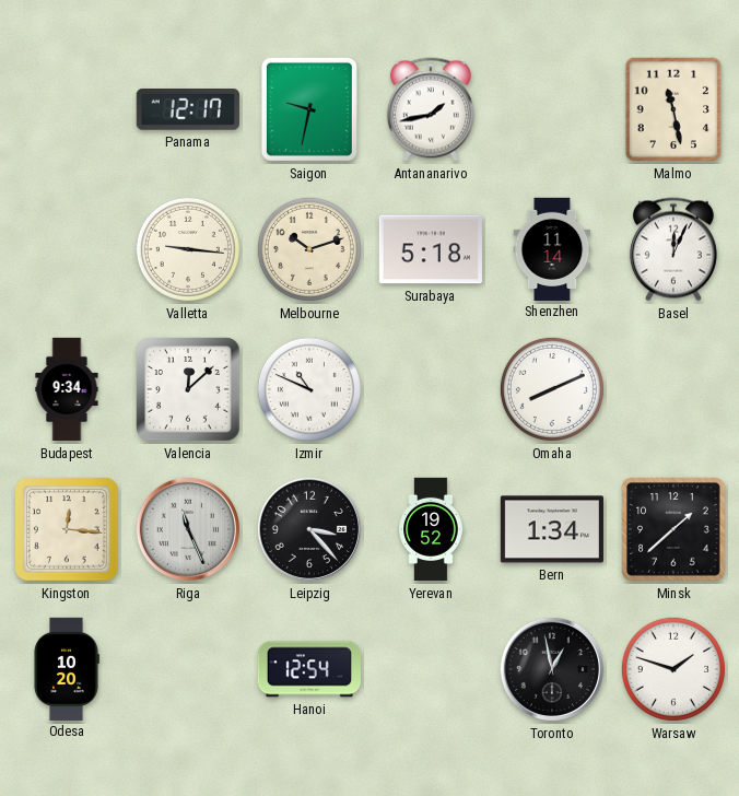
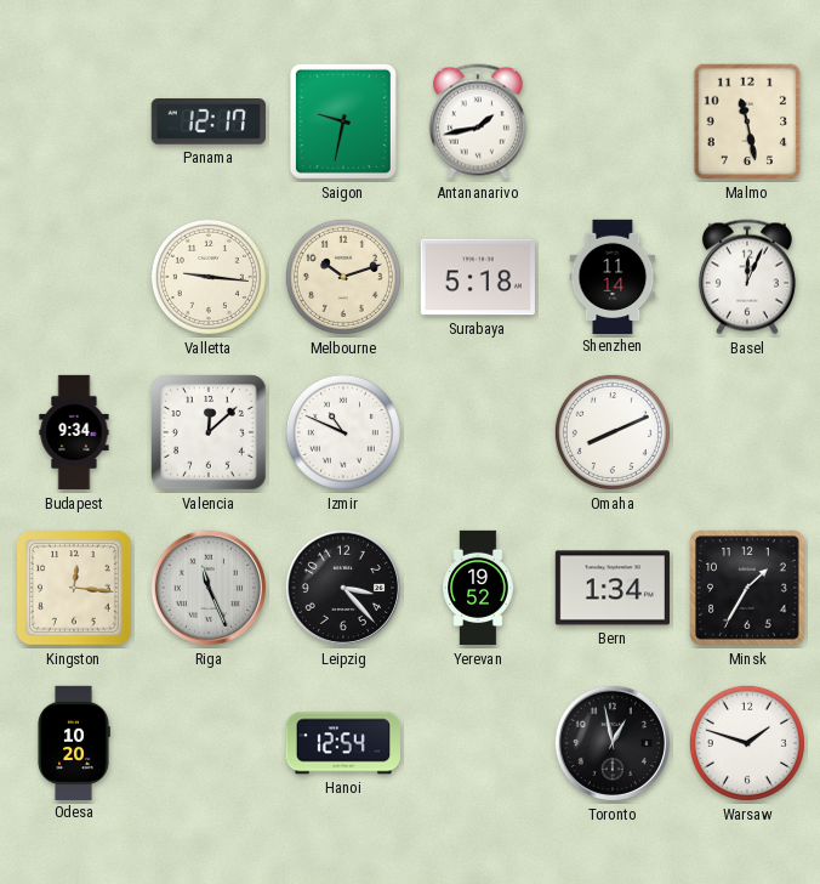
Minsk: 1:38 -> 1:35
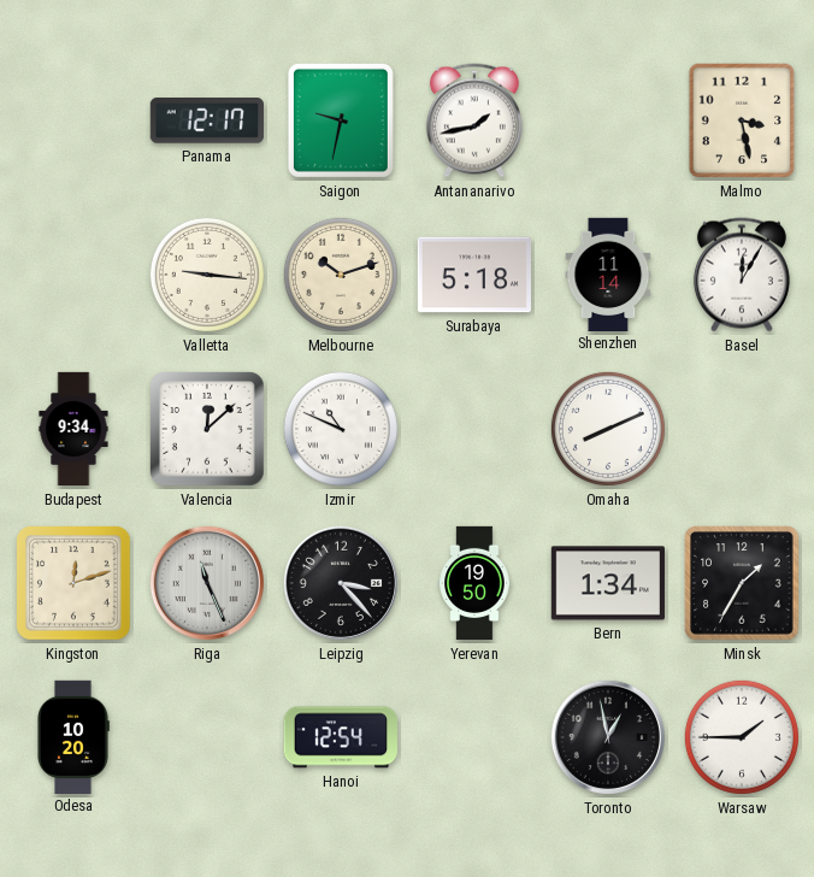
Malmo: 11:28 -> 3:28
Basel: 12:04 -> 12:05
Kingston: 12:16 -> 12:12
Yerevan: 19:52 -> 19:50
Warsaw: 1:48 -> 1:45
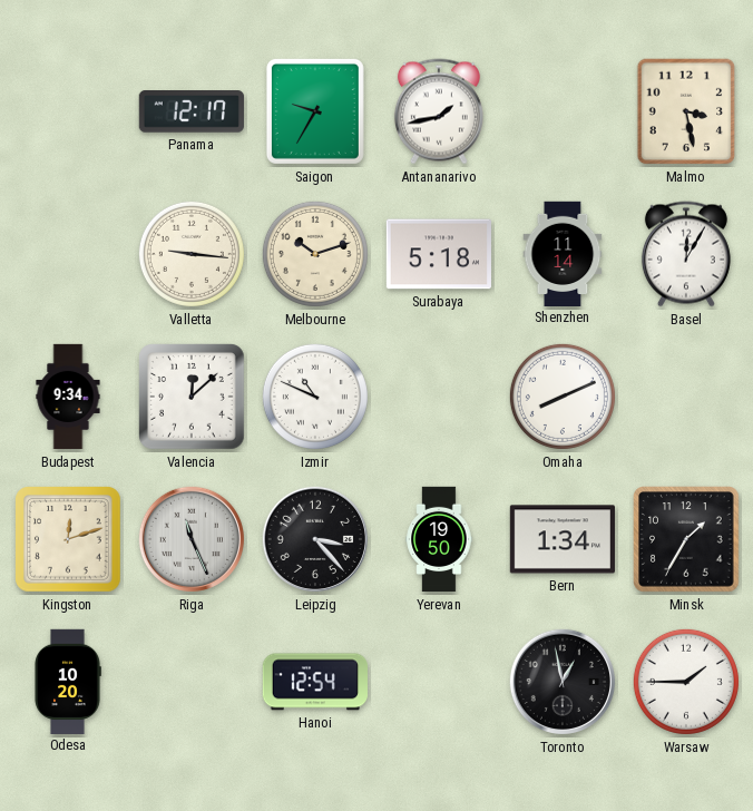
Saigon: 9:32 -> 9:35
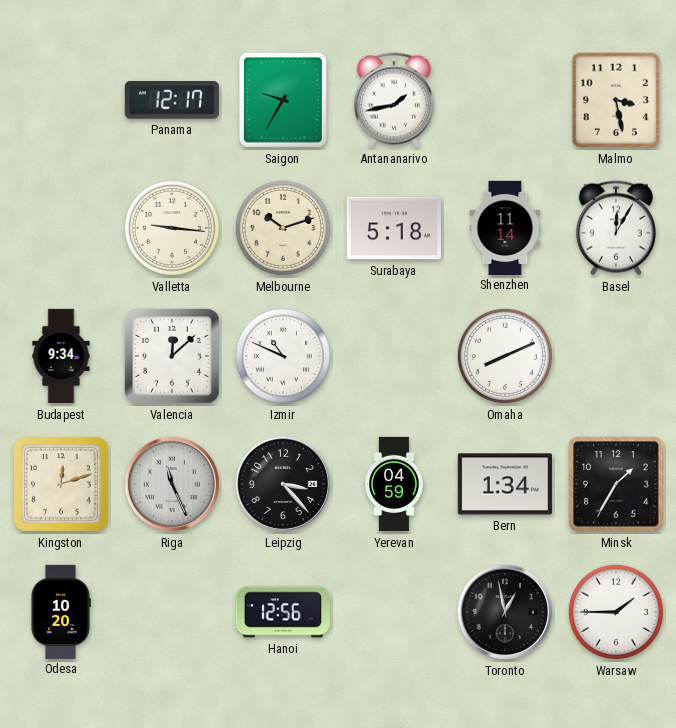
Yerevan: 19:50 -> 04:59
Hanoi: 12:54 -> 12:56
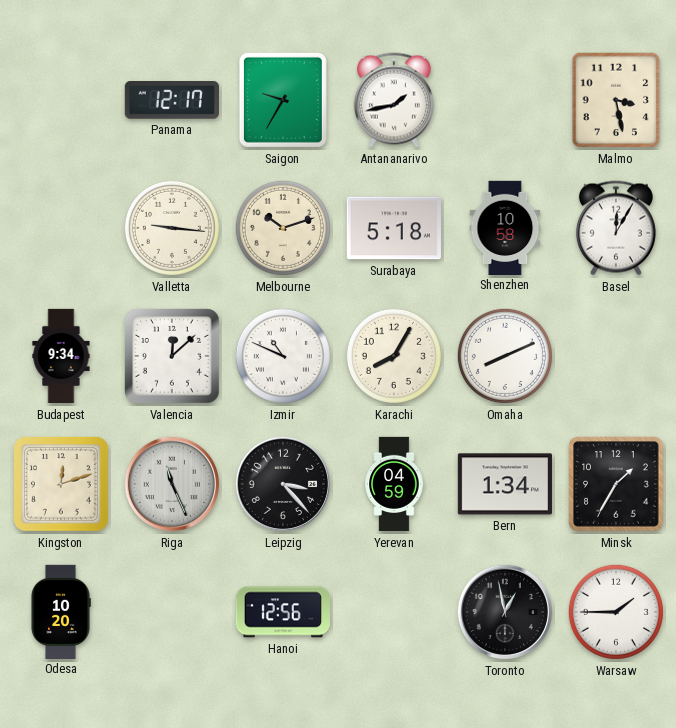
Shenzhen: 11:14 -> 10:58
Karachi: none -> 8:05
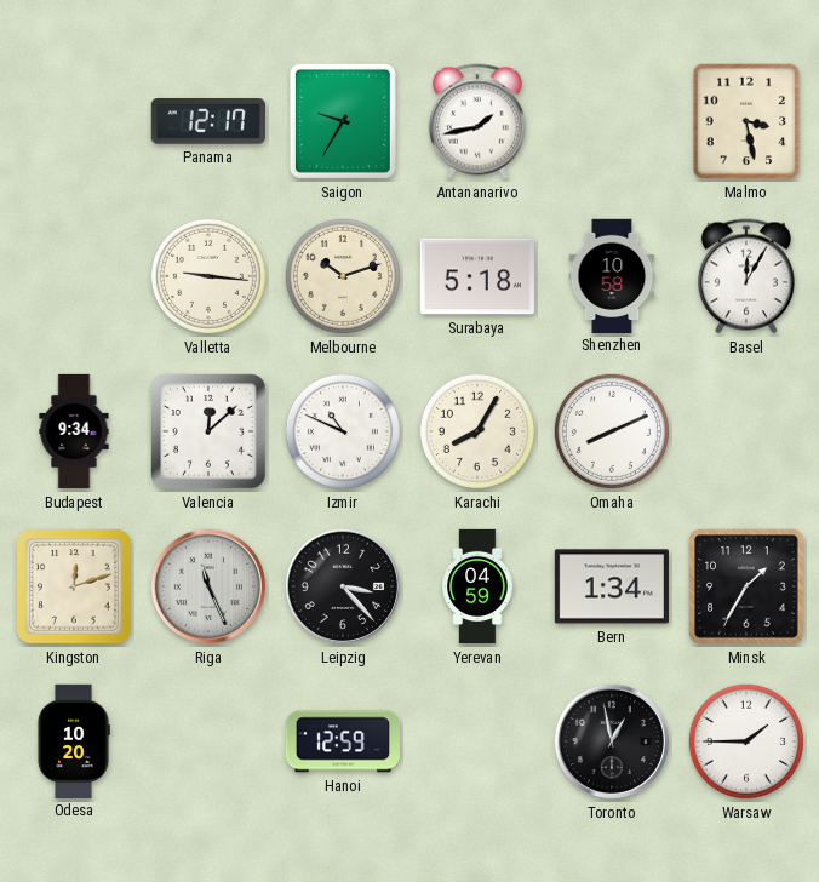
Hanoi: 12:56 -> 12:59
